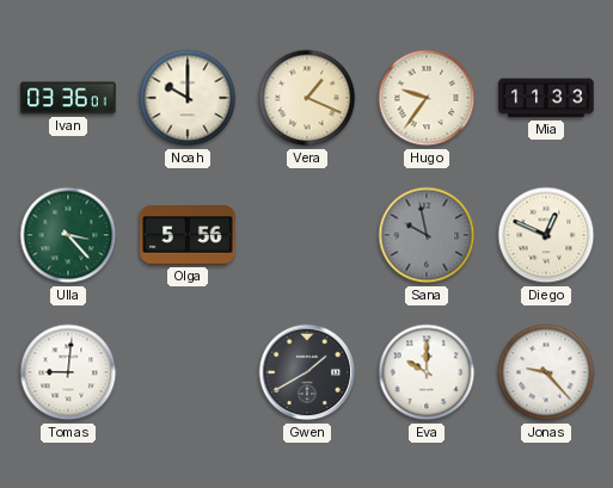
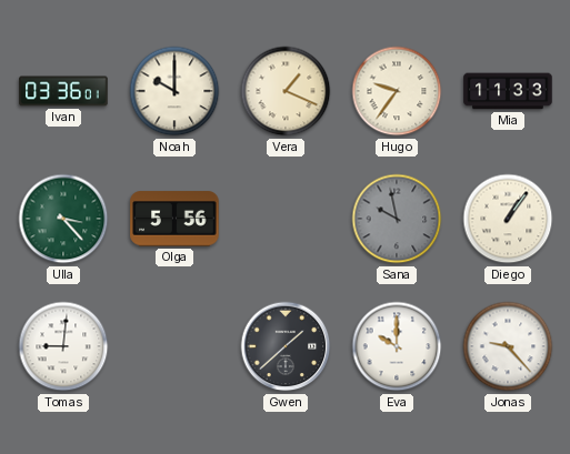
Diego: 12:49 -> 1:06
Gwen: 1:40 -> 1:38
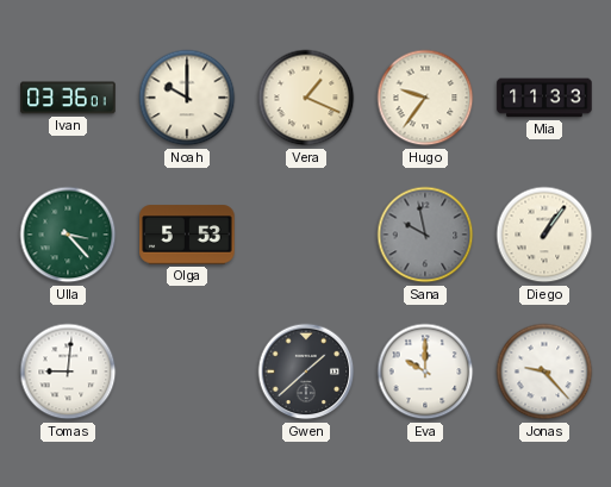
Olga: 5:56 -> 5:53
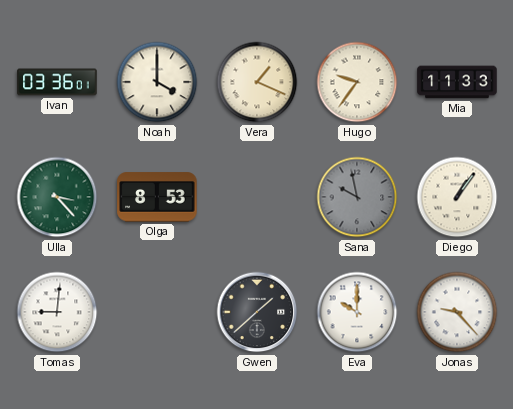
Noah: 10:00 -> 4:00
Olga: 5:53 -> 8:53
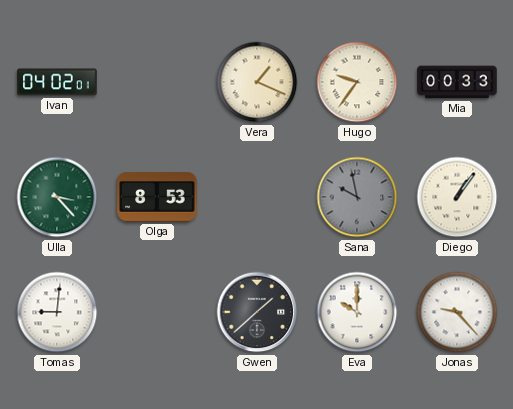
Ivan: 03:36 -> 04:02
Noah: 4:00 -> none
Mia: 11:33 -> 00:33
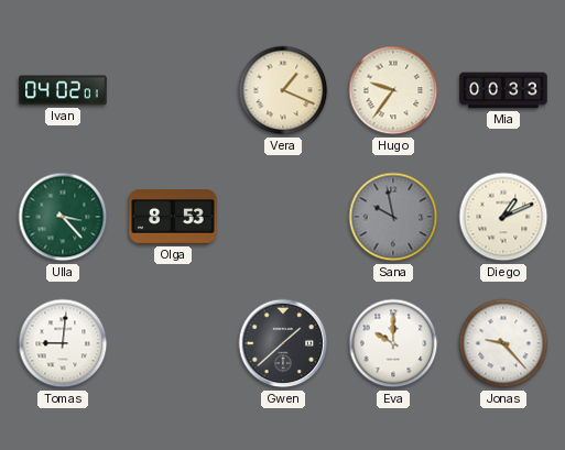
Diego: 1:06 -> 1:11
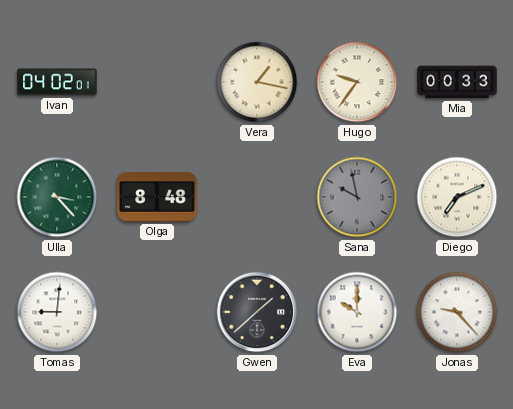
Vera: 1:19 -> 1:17
Olga: 8:53 -> 8:48
Diego: 1:11 -> 7:11
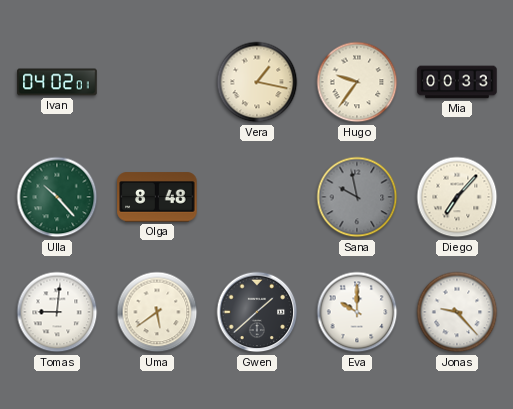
Ulla: 3:23 -> 10:23
Diego: 7:11 -> 7:07
Uma: none -> 5:39
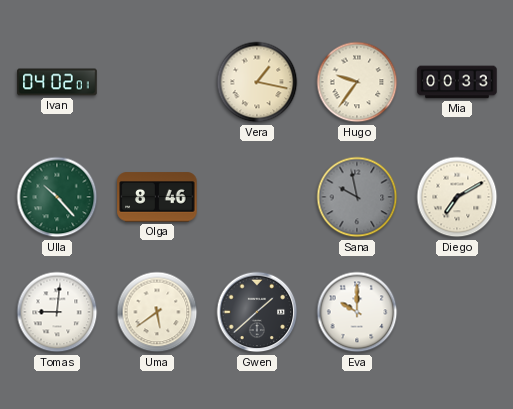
Olga: 8:48 -> 8:46
Diego: 7:07 -> 7:10
Jonas: 9:23 -> none
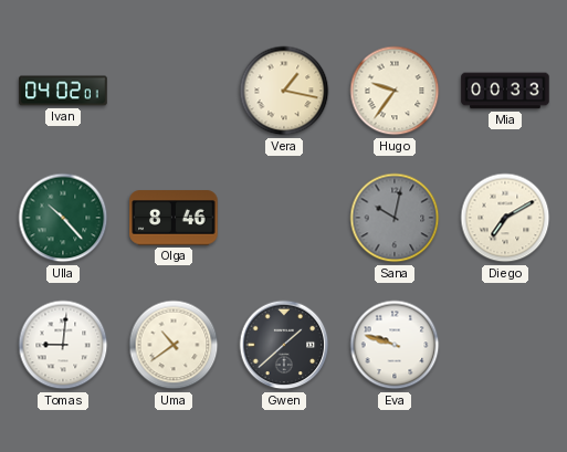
Sana: 9:58 -> 10:02
Uma: 5:39 -> 10:39
Eva: 10:00 -> 9:48
